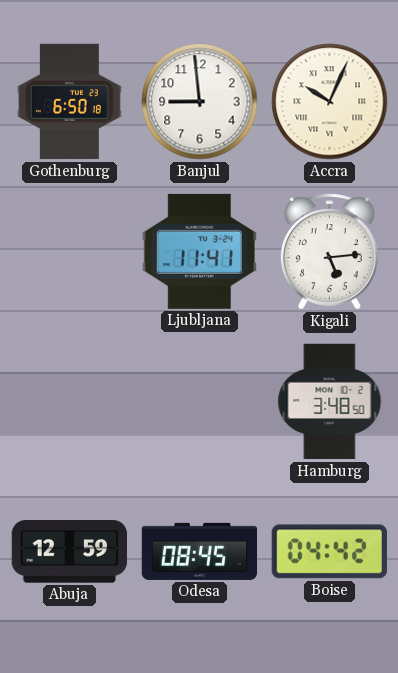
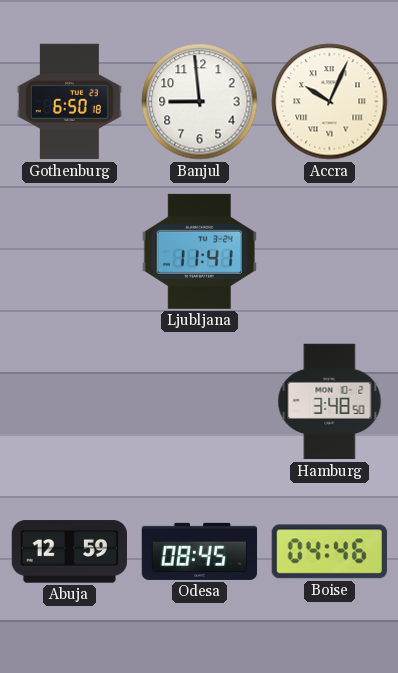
Kigali: 5:14 -> none
Boise: 04:42 -> 04:46
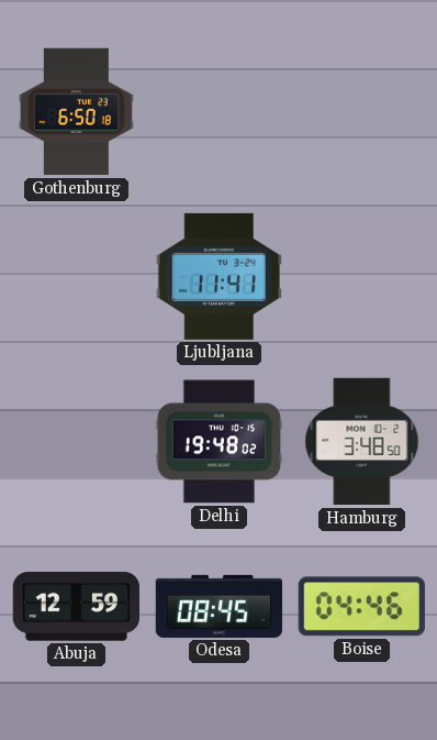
Banjul: 8:59 -> none
Accra: 10:04 -> none
Delhi: none -> 19:48
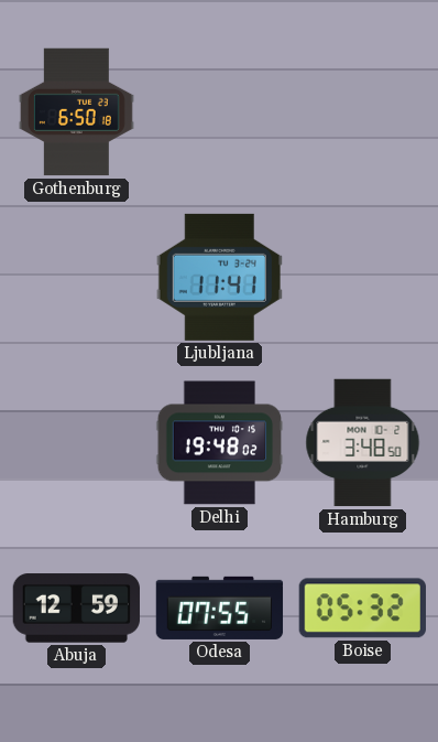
Odesa: 08:45 -> 07:55
Boise: 04:46 -> 05:32
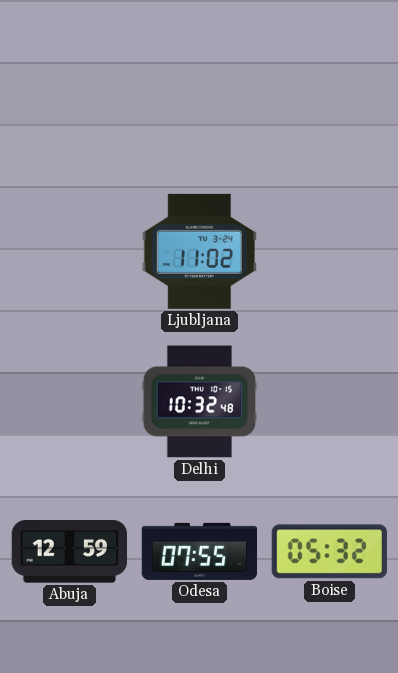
Gothenburg: 6:50 -> none
Ljubljana: 11:41 -> 11:02
Delhi: 19:48 -> 10:32
Hamburg: 3:48 -> none
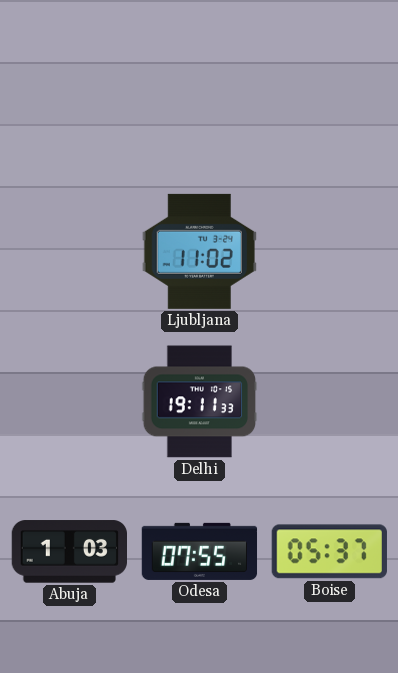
Delhi: 10:32 -> 19:11
Abuja: 12:59 -> 1:03
Boise: 05:32 -> 05:37
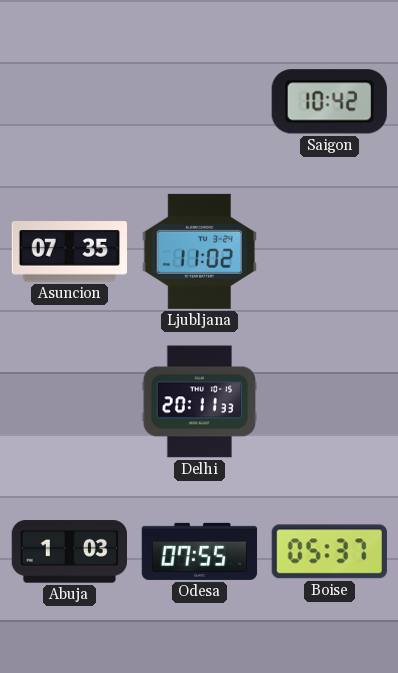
Saigon: none -> 10:42
Asuncion: none -> 07:35
Delhi: 19:11 -> 20:11
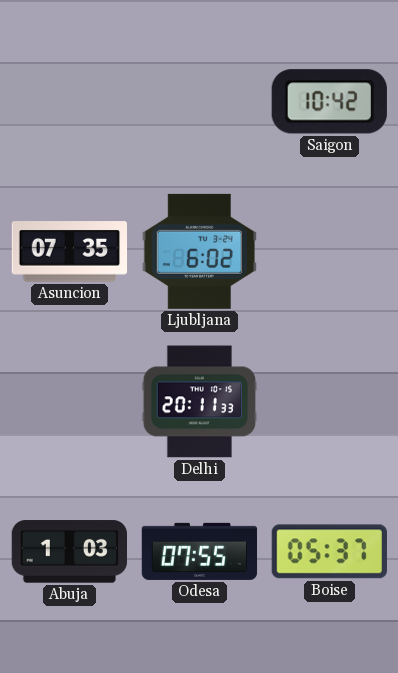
Ljubljana: 11:02 -> 6:02
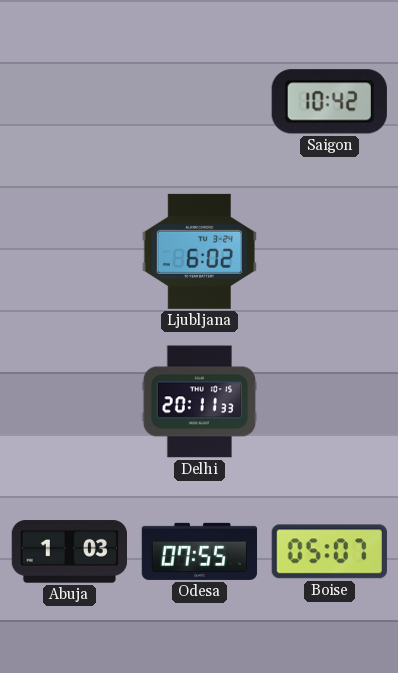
Asuncion: 07:35 -> none
Boise: 05:37 -> 05:07
